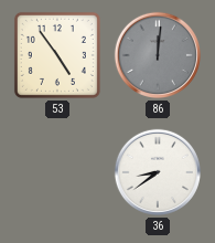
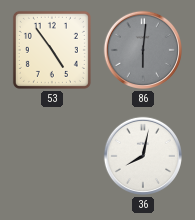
86: 12:01 -> 6:01
36: 8:39 -> 8:02
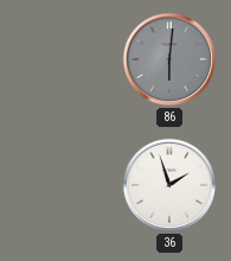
53: 4:54 -> none
36: 8:02 -> 1:57
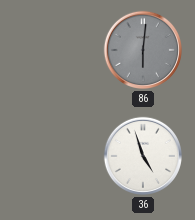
36: 1:57 -> 4:57
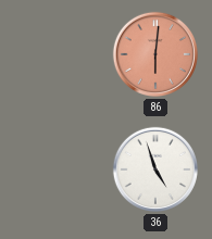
86 dial: grey -> salmon
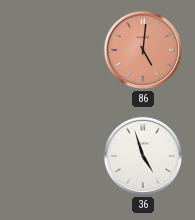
86: 6:01 -> 5:01
